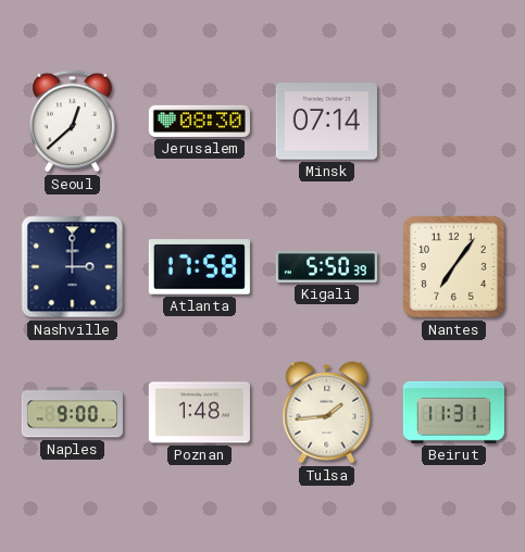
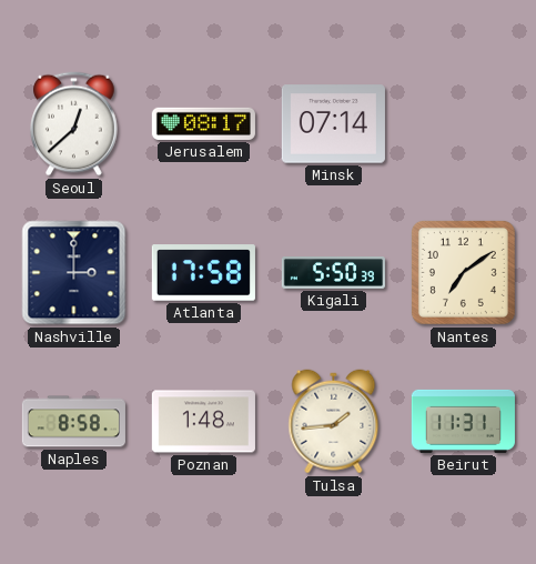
Jerusalem: 08:30 -> 08:17
Nantes: 7:06 -> 7:09
Naples: 9:00 -> 8:58
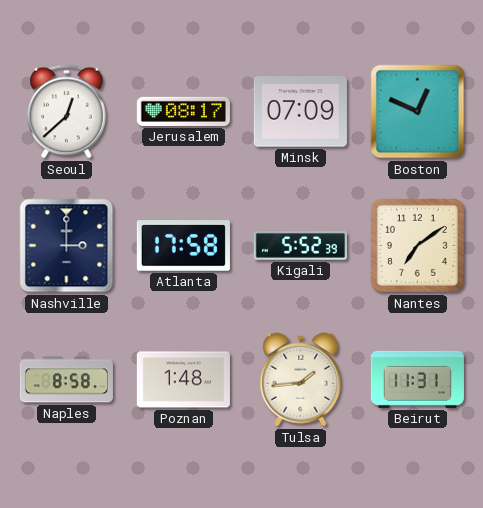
Minsk: 07:14 -> 07:09
Boston: none -> 12:49
Kigali: 5:50 -> 5:52
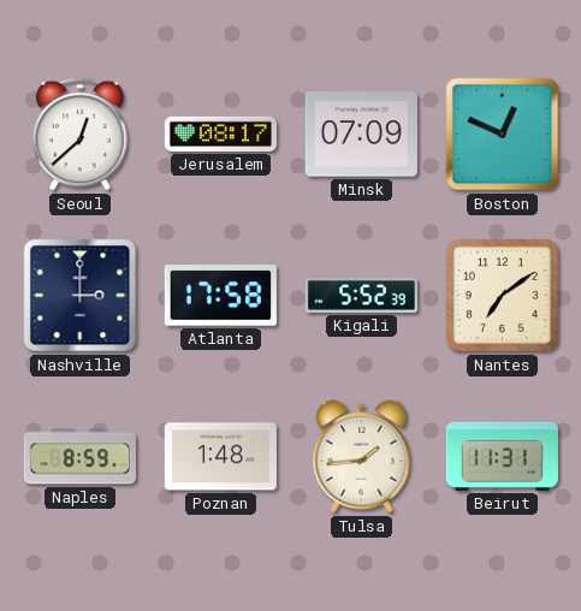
Naples: 8:58 -> 8:59
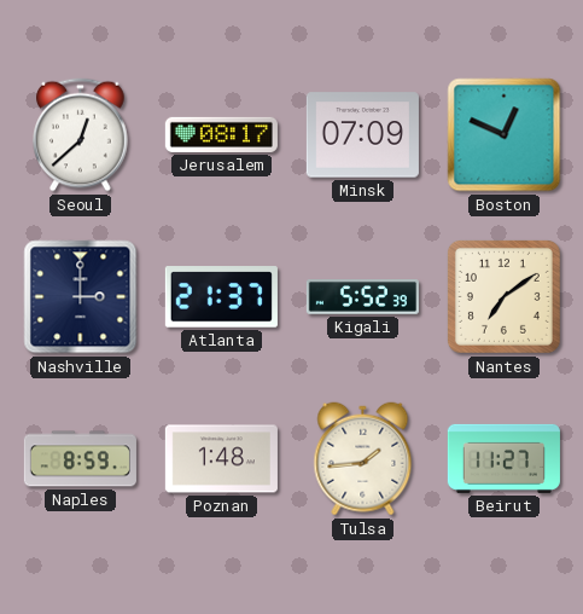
Atlanta: 17:58 -> 21:37
Beirut: 11:31 -> 11:27
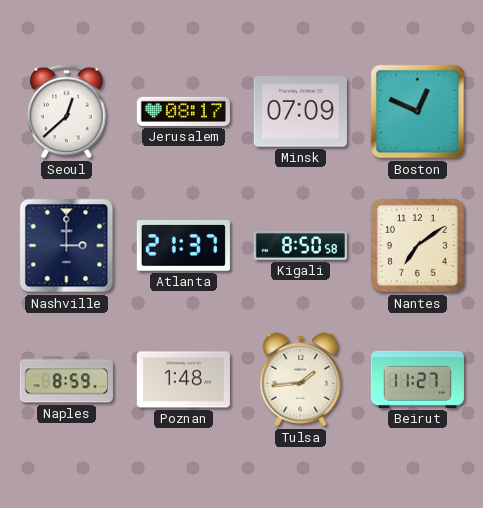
Kigali: 5:52 -> 8:50
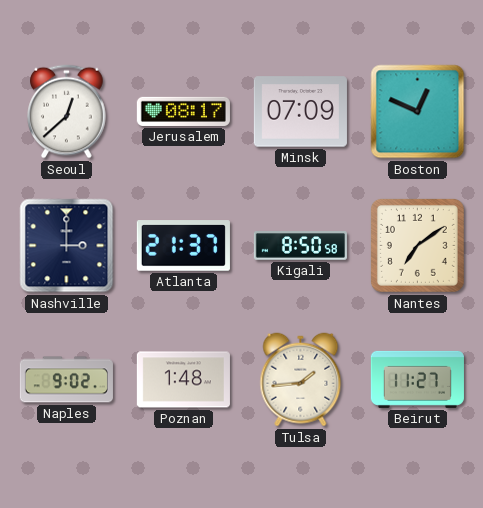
Naples: 8:59 -> 9:02
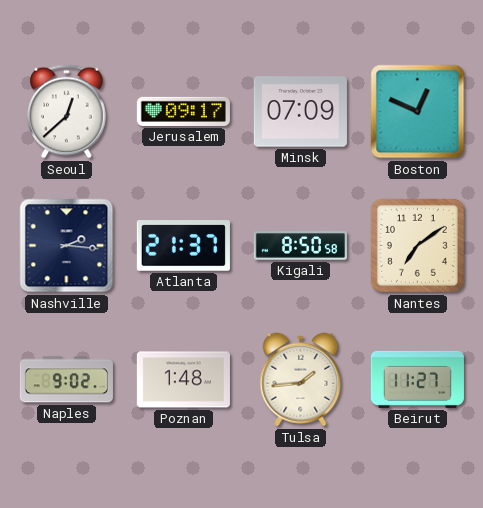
Jerusalem: 08:17 -> 09:17
Nashville: 3:00 -> 2:16
